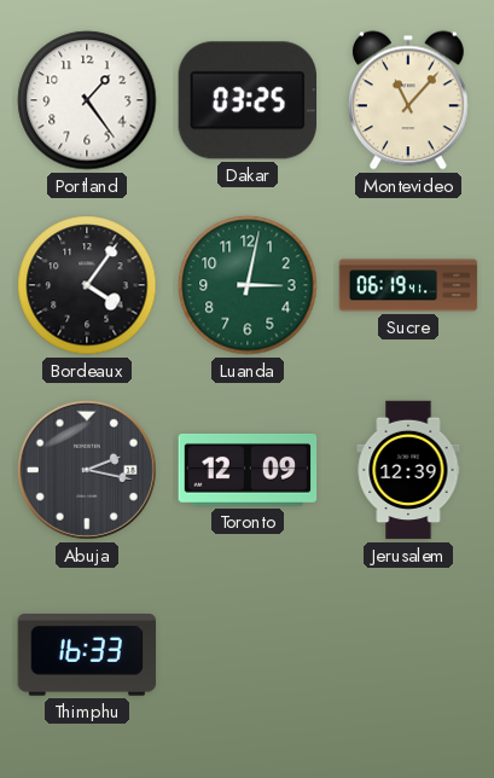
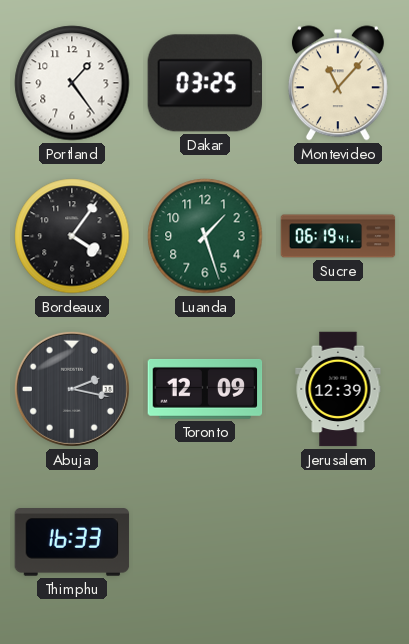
Luanda: 3:02 -> 1:27
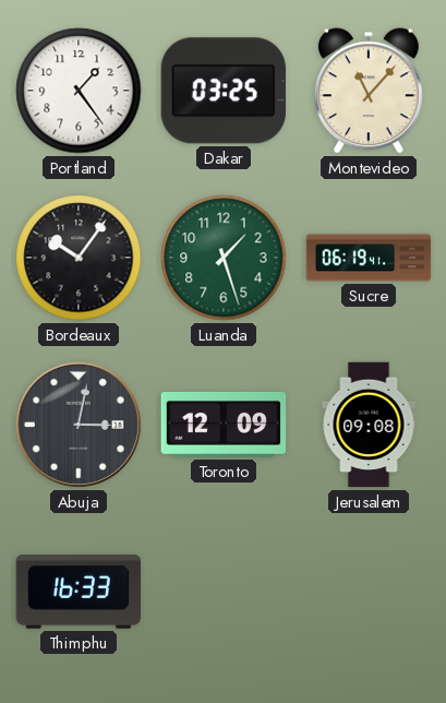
Bordeaux: 4:06 -> 10:06
Abuja: 2:17 -> 3:02
Jerusalem: 12:39 -> 09:08
